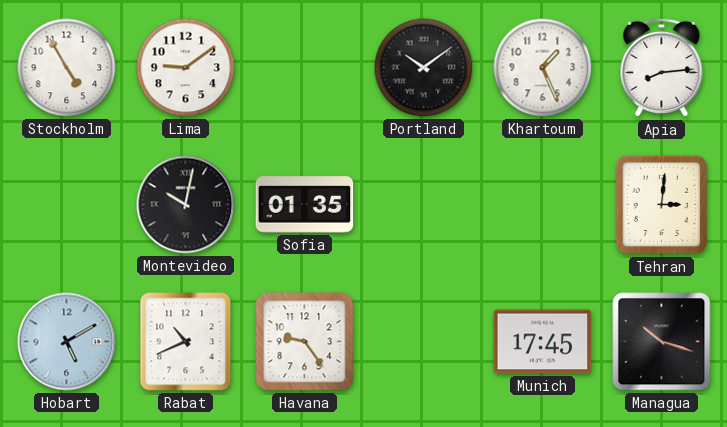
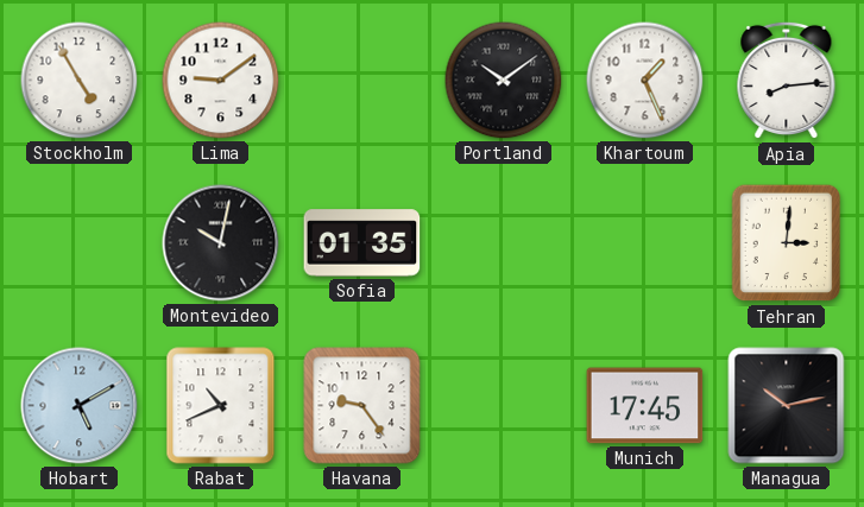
Managua: 10:18 -> 10:13
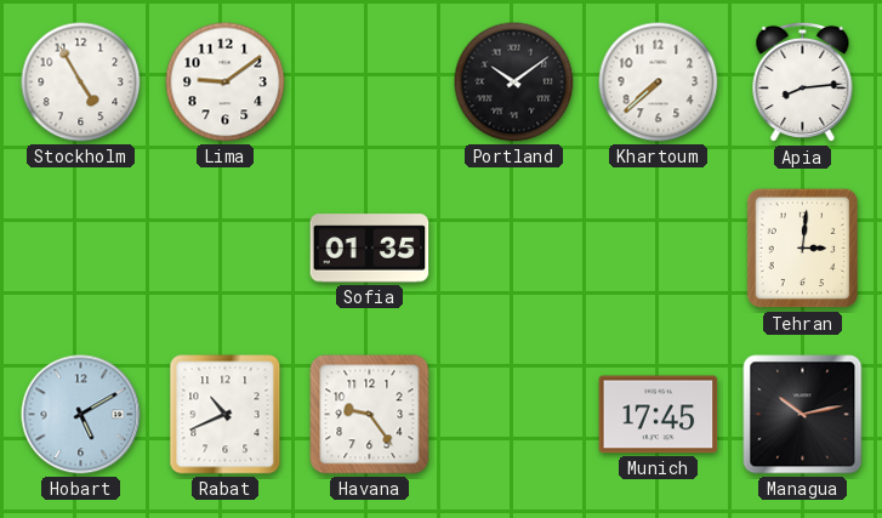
Khartoum: 1:26 -> 7:38
Montevideo: 10:02 -> none
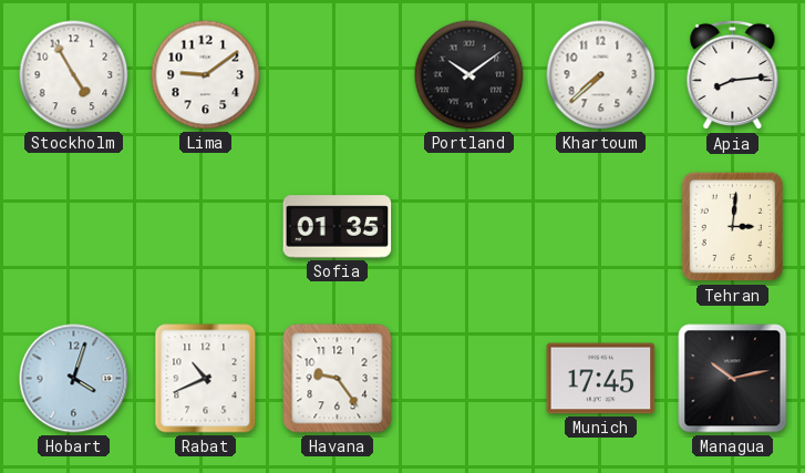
Hobart: 5:10 -> 4:03
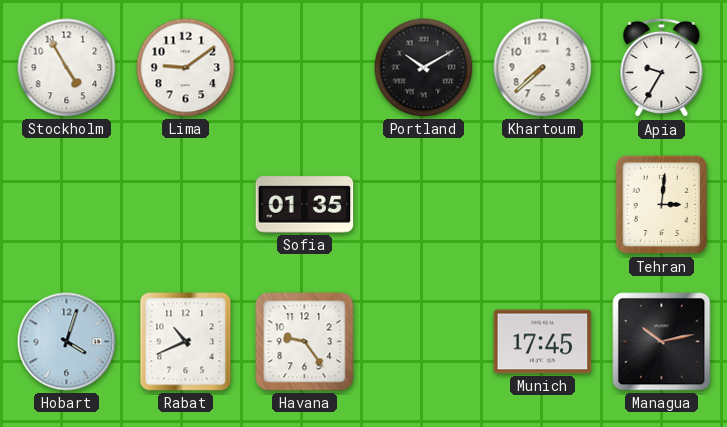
Portland: 10:09 -> 10:10
Apia: 8:14 -> 9:35
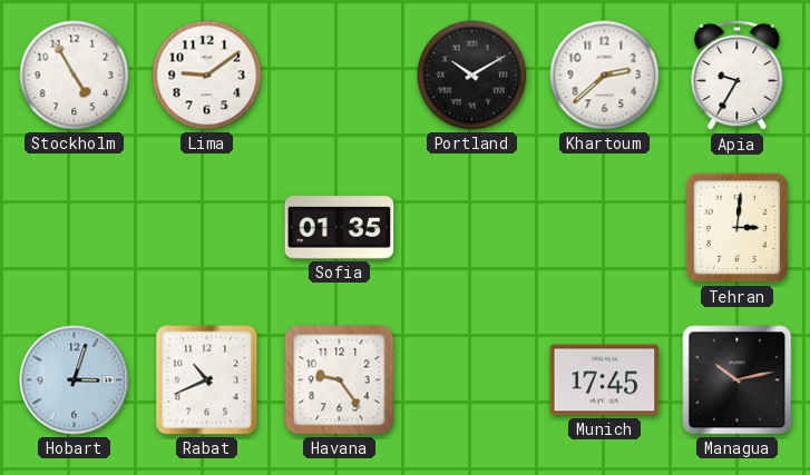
Khartoum: 7:38 -> 2:38
Hobart: 4:03 -> 3:03
